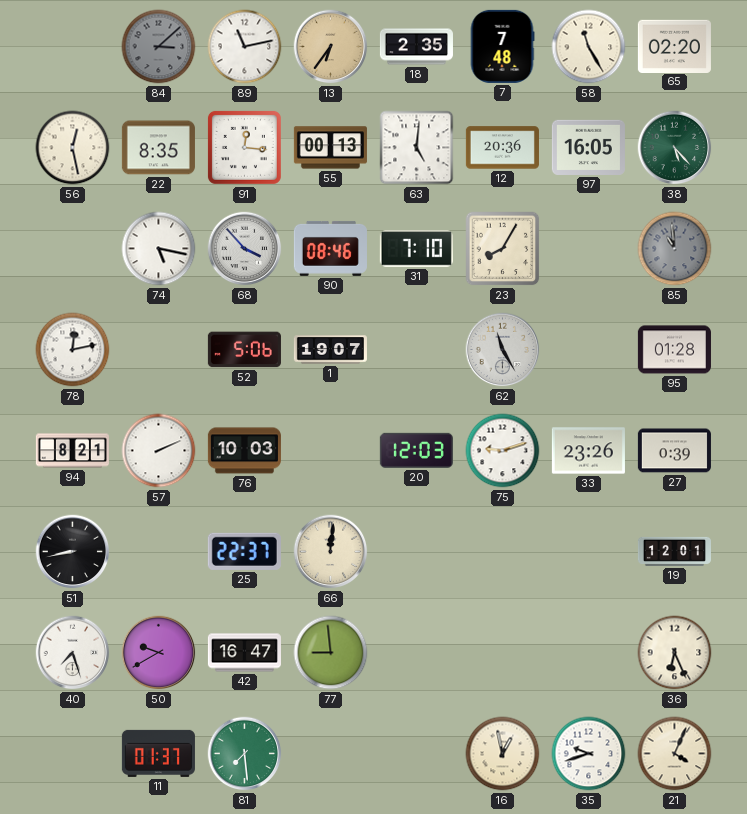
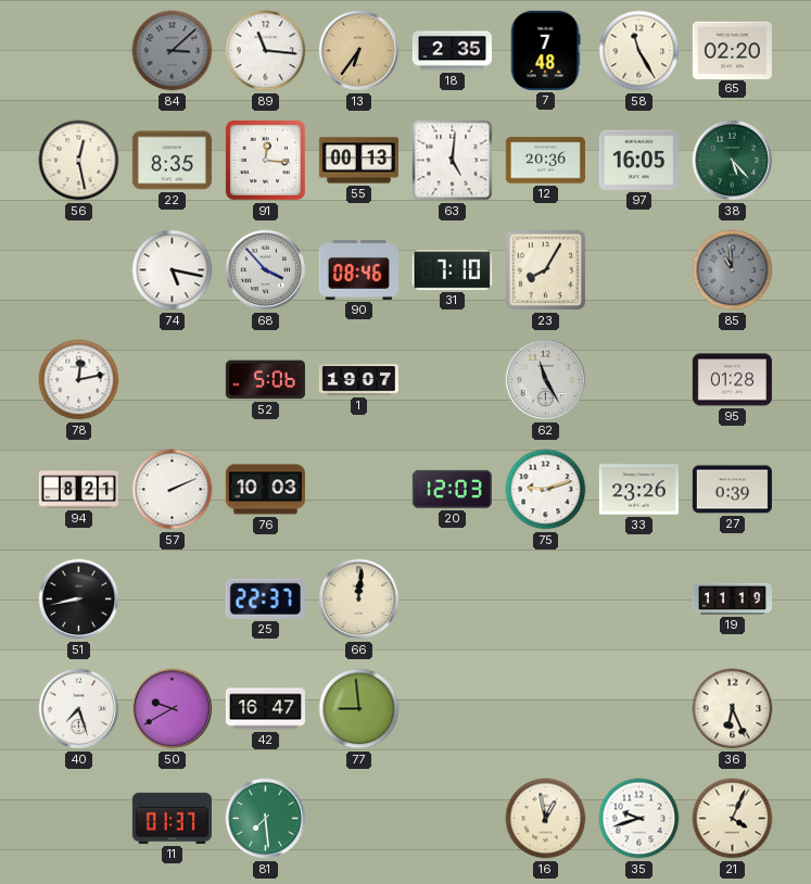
89: 11:13 -> 11:16
19: 12:01 -> 11:19
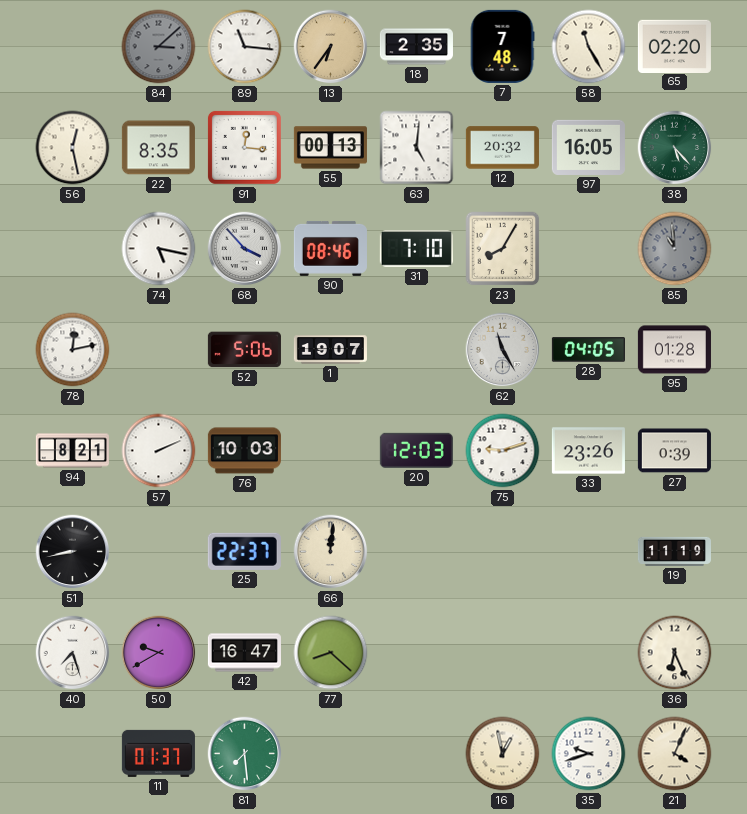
12: 20:36 -> 20:32
28: none -> 04:05
77: 8:59 -> 8:22
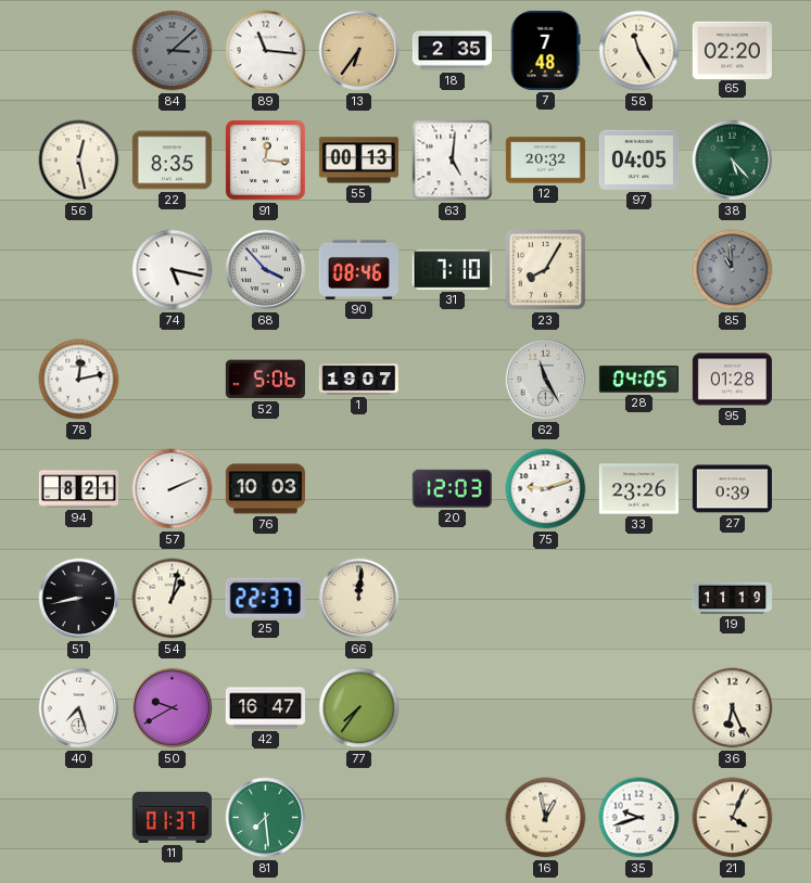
97: 16:05 -> 04:05
54: none -> 1:02
77: 8:22 -> 7:36
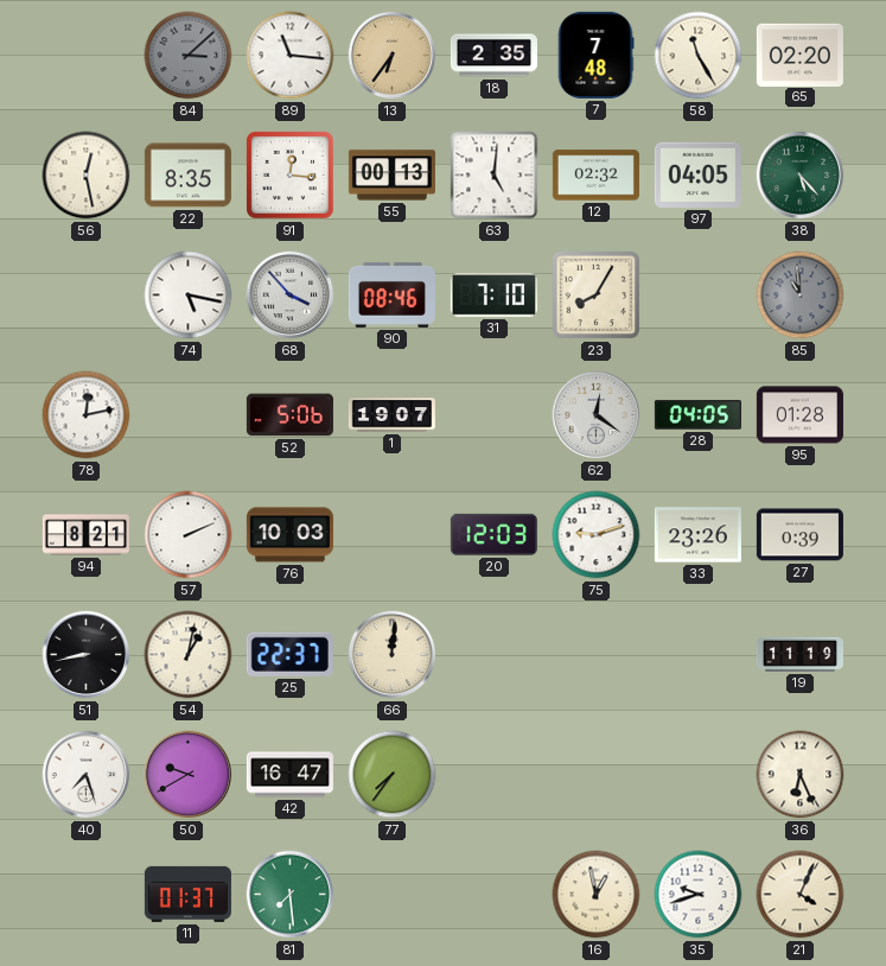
12: 20:32 -> 02:32
62: 11:25 -> 12:21
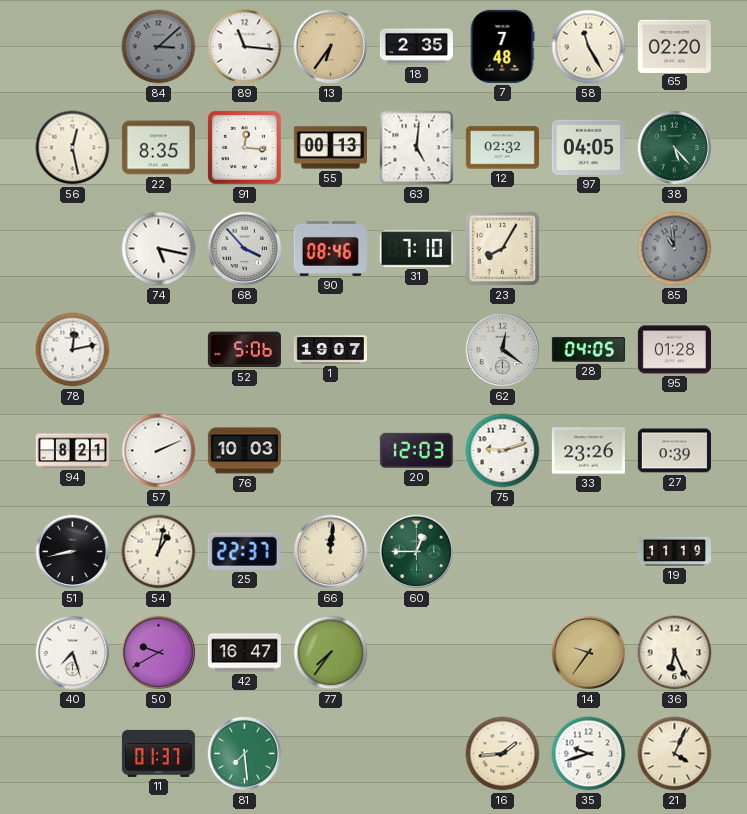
60: none -> 12:45
14: none -> 9:36
16: 12:58 -> 1:44
